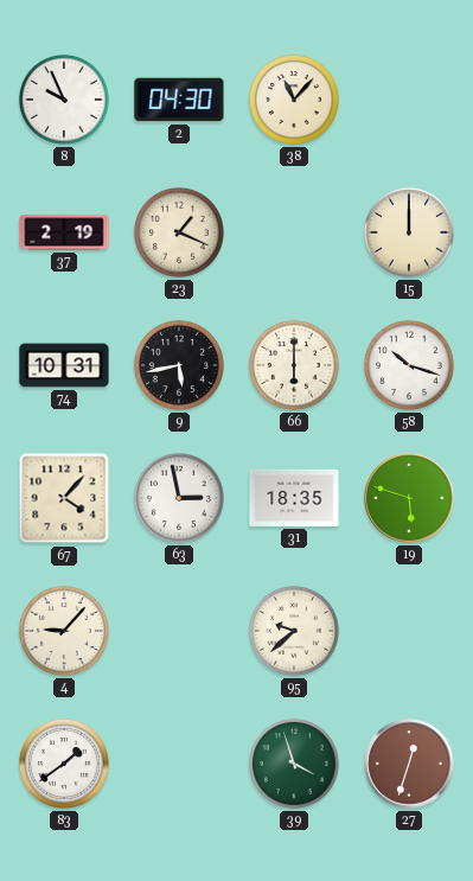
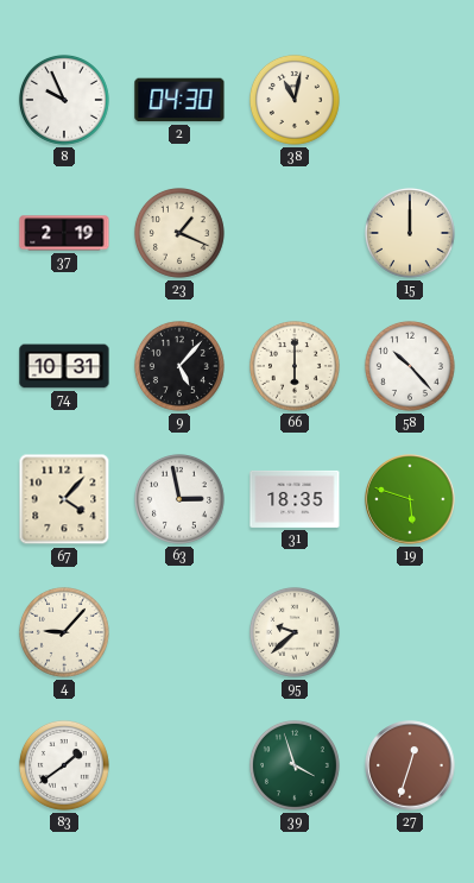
38: 11:07 -> 11:02
9: 5:43 -> 5:07
58: 10:18 -> 10:23
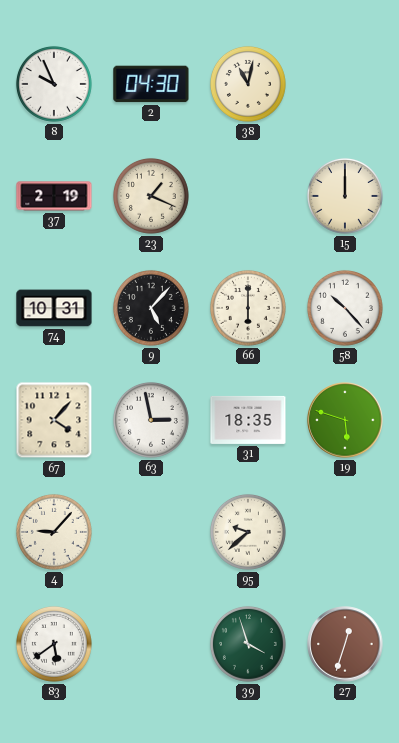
83: 1:39 -> 5:39
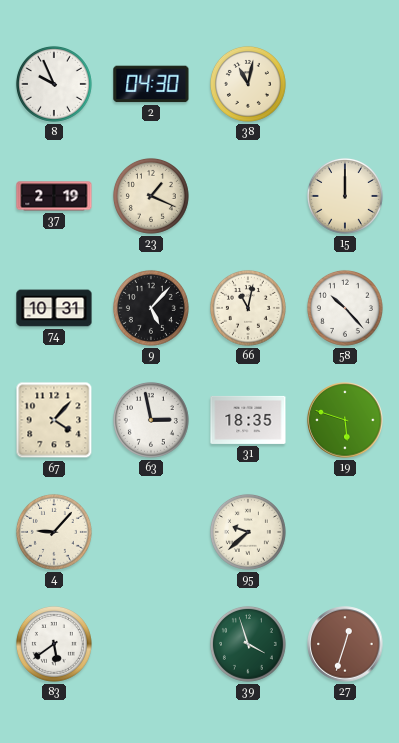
66: 6:00 -> 11:02
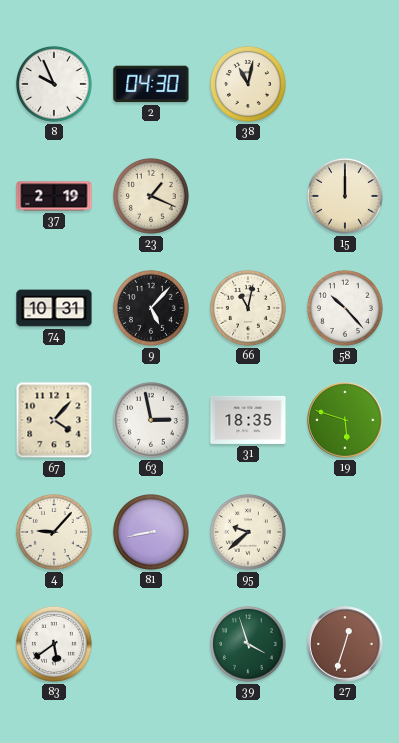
81: none -> 8:43
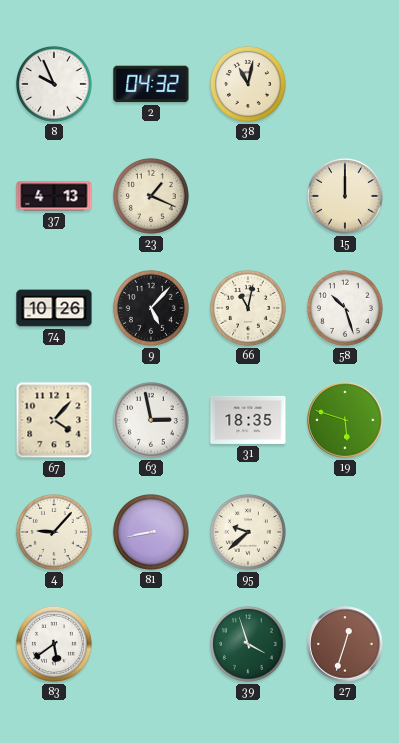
2: 04:30 -> 04:32
37: 2:19 -> 4:13
74: 10:31 -> 10:26
58: 10:23 -> 10:27
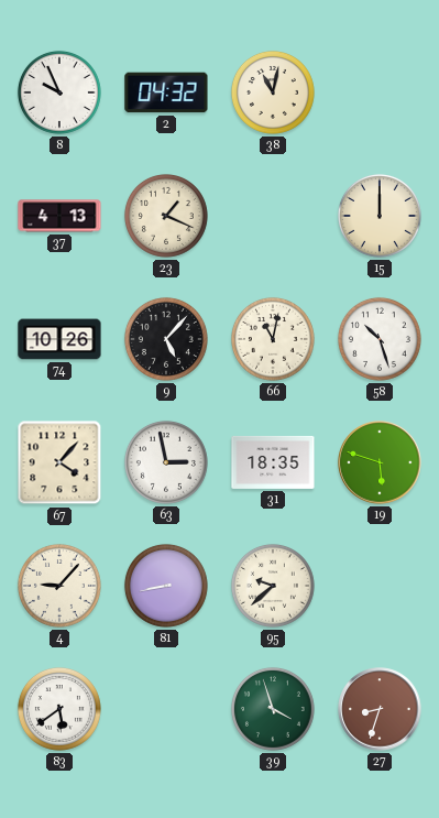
27: 12:33 -> 8:33
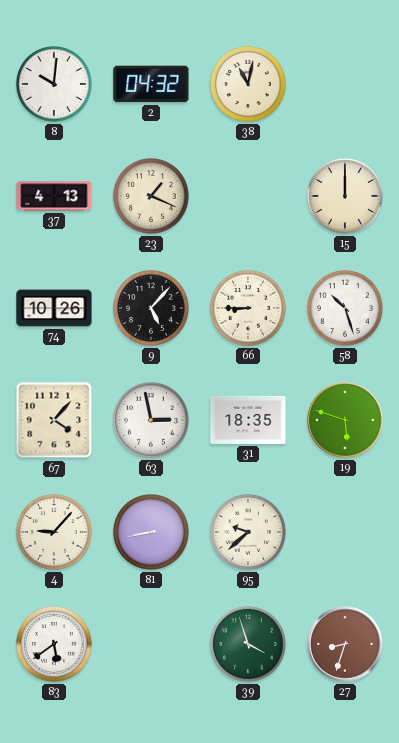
8: 9:56 -> 10:01
66: 11:02 -> 8:45
